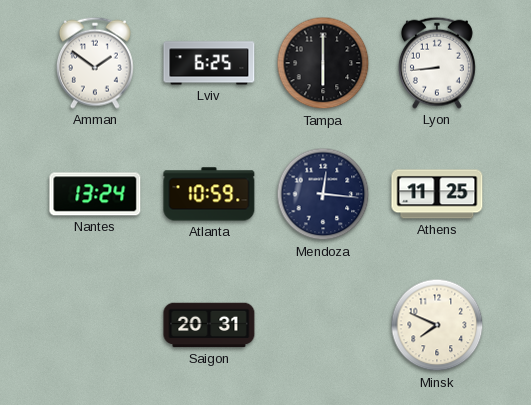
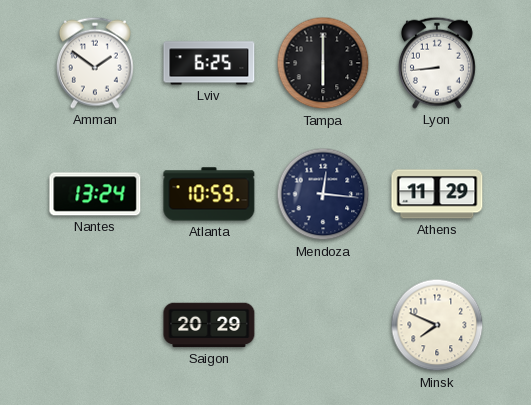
Athens: 11:25 -> 11:29
Saigon: 20:31 -> 20:29
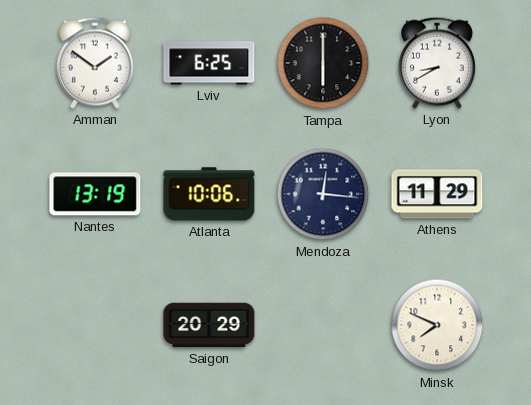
Lyon: 8:44 -> 8:40
Nantes: 13:24 -> 13:19
Atlanta: 10:59 -> 10:06
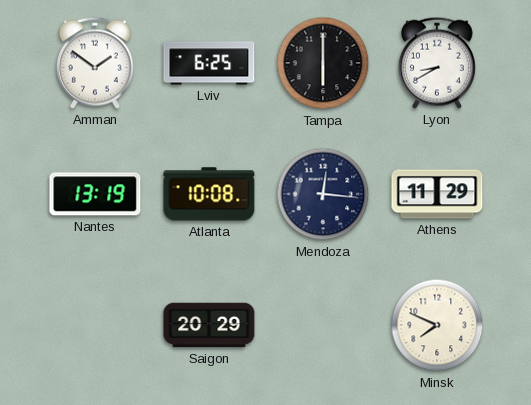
Atlanta: 10:06 -> 10:08
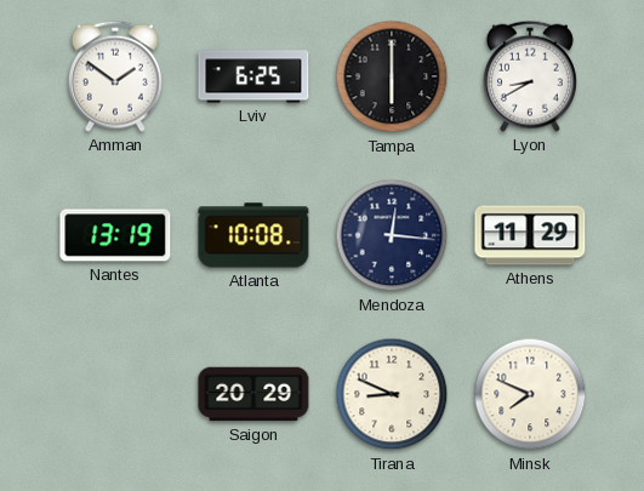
Tirana: none -> 8:49
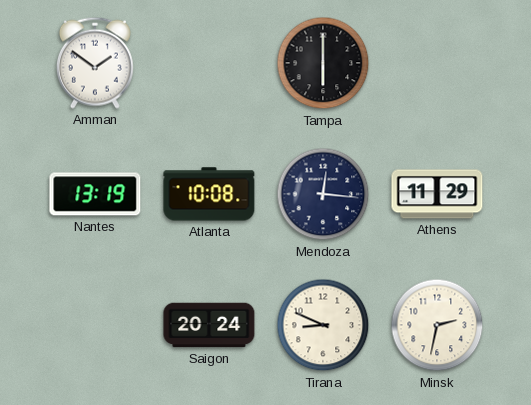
Lviv: 6:25 -> none
Lyon: 8:40 -> none
Saigon: 20:29 -> 20:24
Minsk: 7:49 -> 2:32
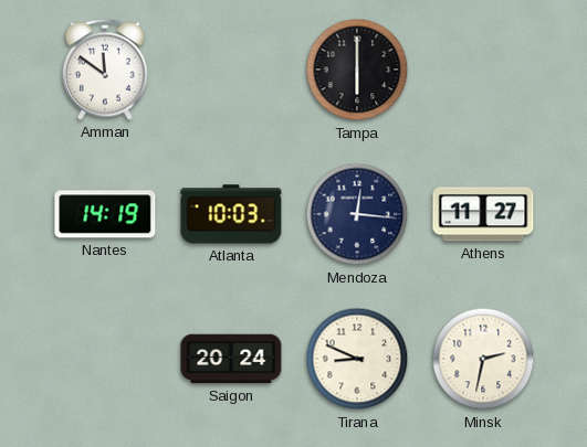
Amman: 1:51 -> 11:51
Nantes: 13:19 -> 14:19
Atlanta: 10:08 -> 10:03
Athens: 11:29 -> 11:27
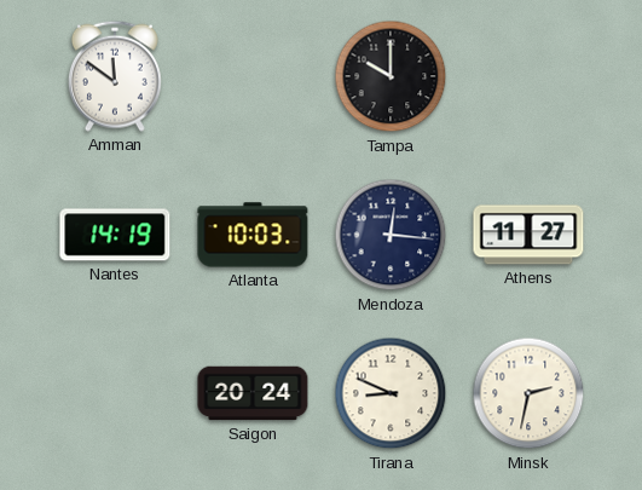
Tampa: 6:00 -> 10:00
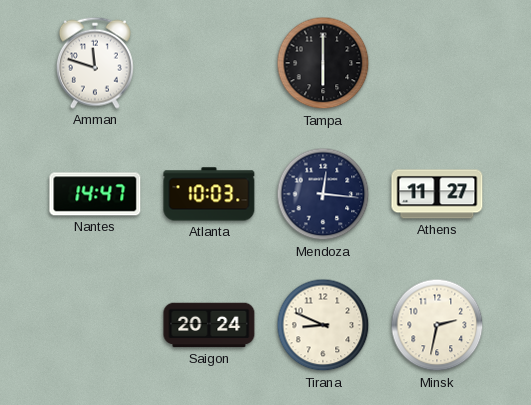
Amman: 11:51 -> 11:48
Tampa: 10:00 -> 6:00
Nantes: 14:19 -> 14:47
